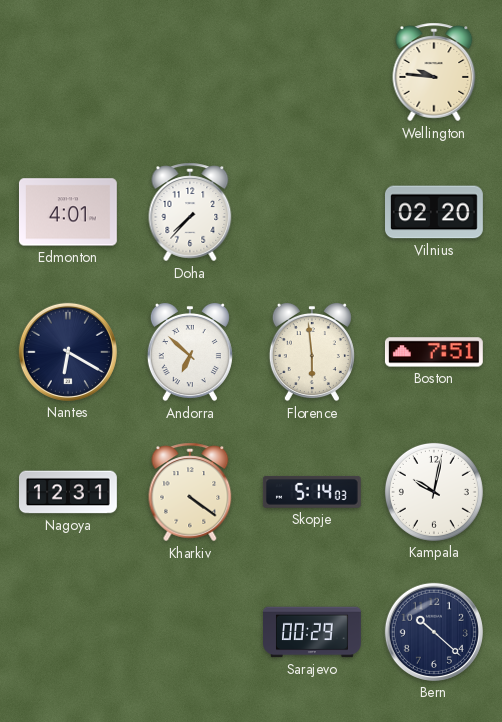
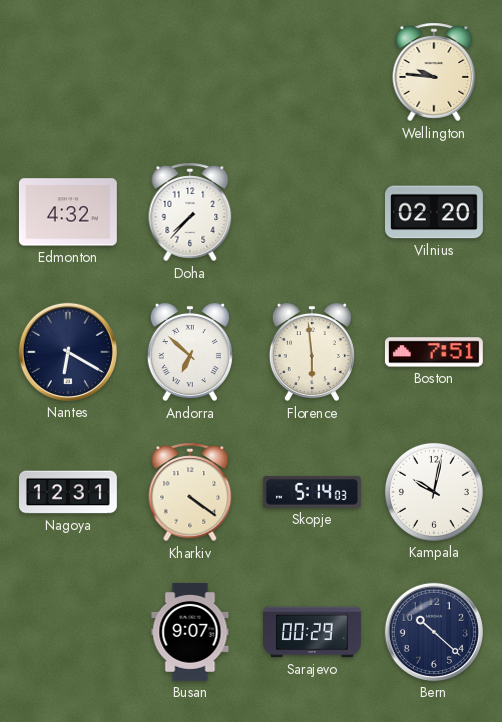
Edmonton: 4:01 -> 4:32
Busan: none -> 9:07
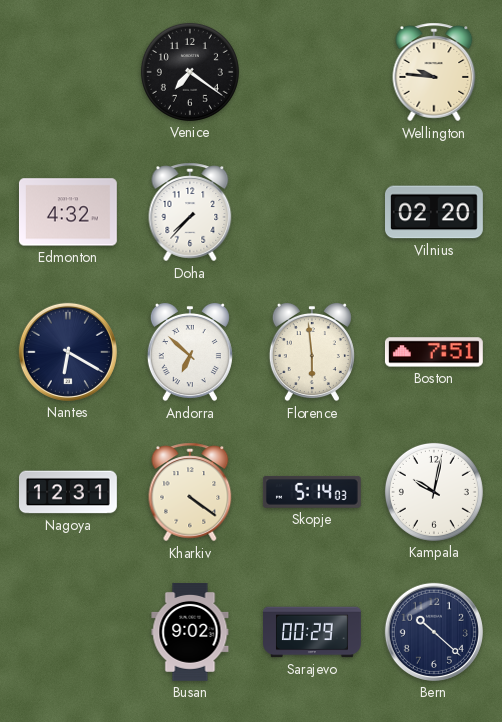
Venice: none -> 7:21
Busan: 9:07 -> 9:02
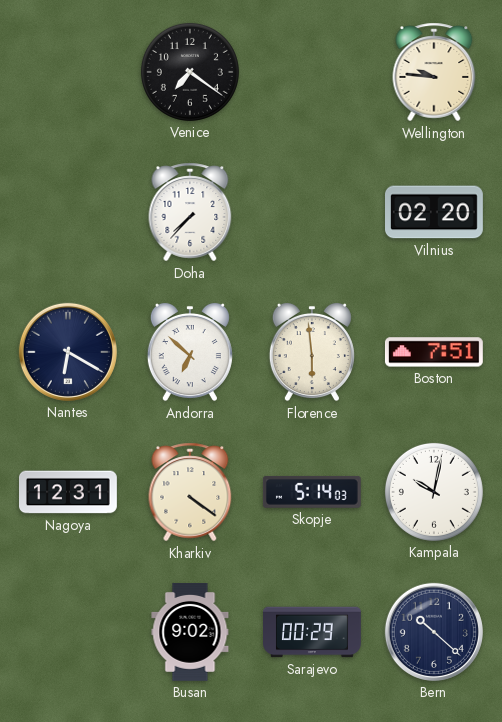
Edmonton: 4:32 -> none
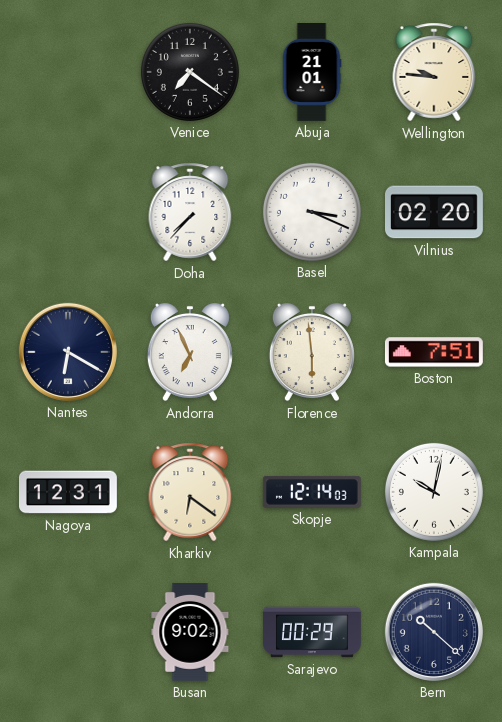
Abuja: none -> 21:01
Basel: none -> 3:19
Andorra: 6:52 -> 6:56
Kharkiv: 4:21 -> 6:21
Skopje: 5:14 -> 12:14
